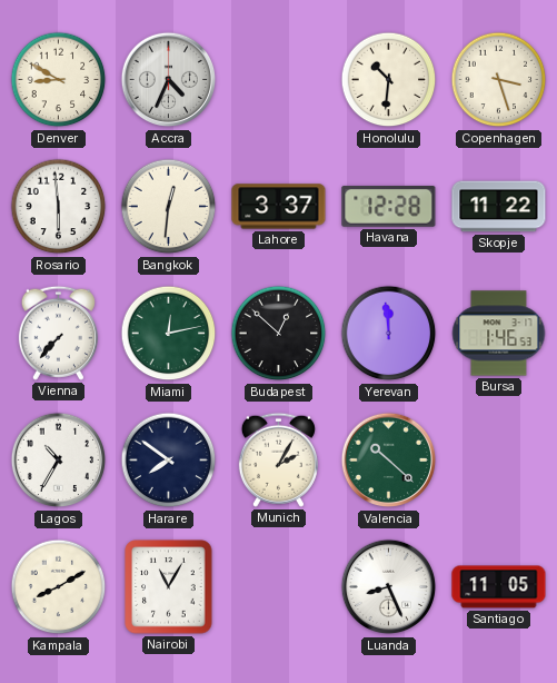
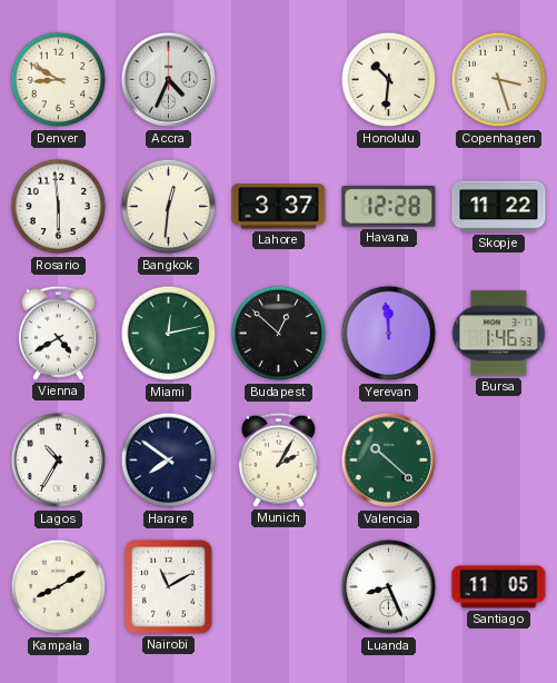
Vienna: 7:37 -> 4:40
Nairobi: 11:05 -> 11:10
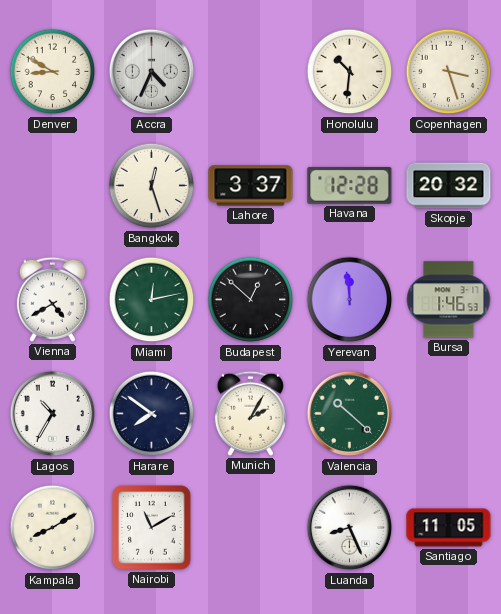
Rosario: 5:59 -> none
Bangkok: 12:31 -> 12:27
Skopje: 11:22 -> 20:32
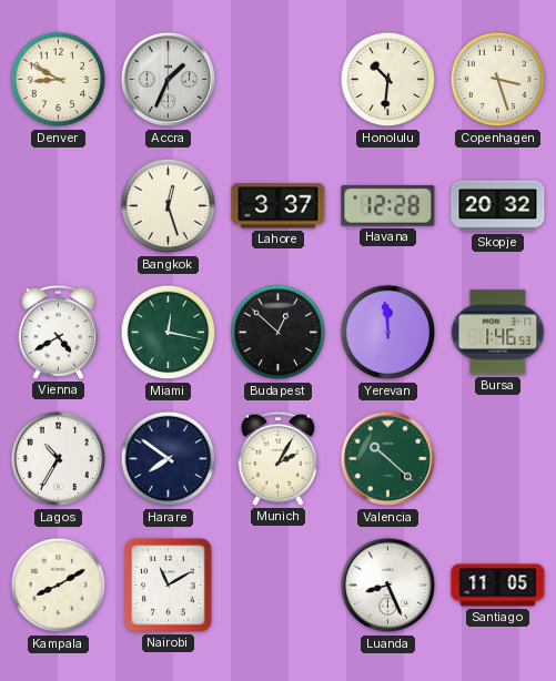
Accra: 4:34 -> 1:34
Miami: 12:13 -> 12:17
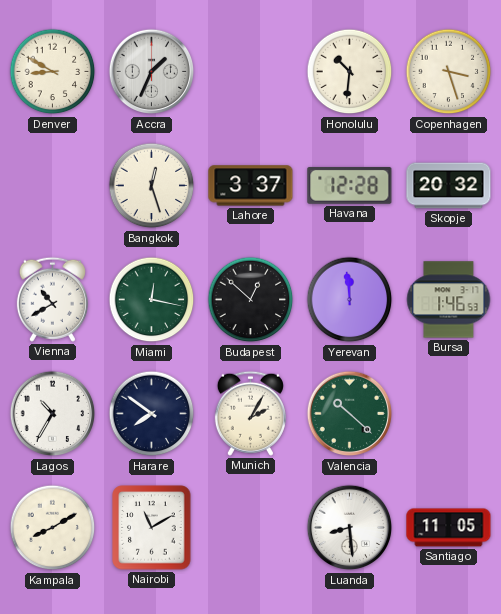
Vienna: 4:40 -> 10:40
Luanda: 8:26 -> 8:29
